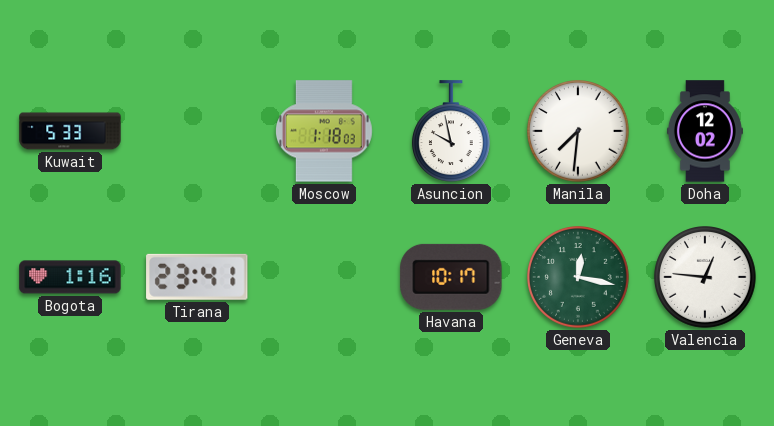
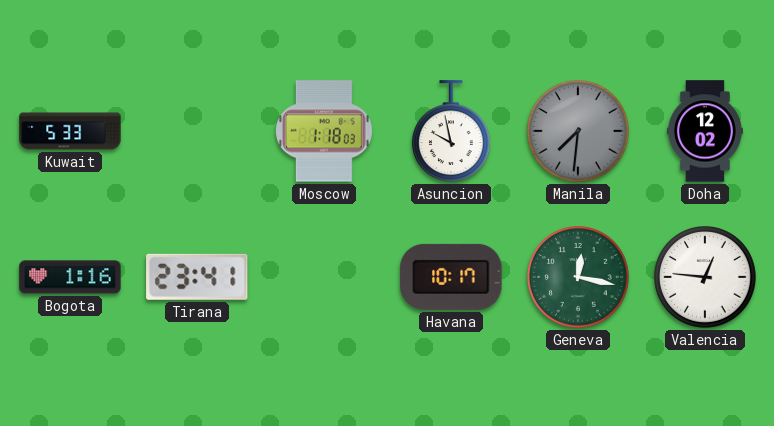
Manila dial: white -> grey
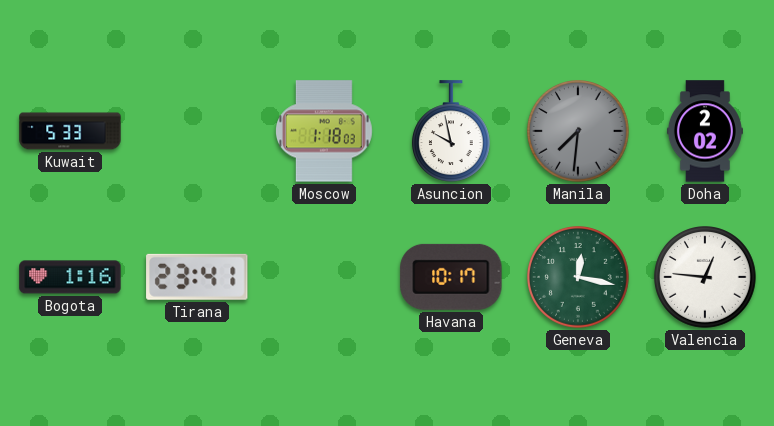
Doha: 12:02 -> 2:02
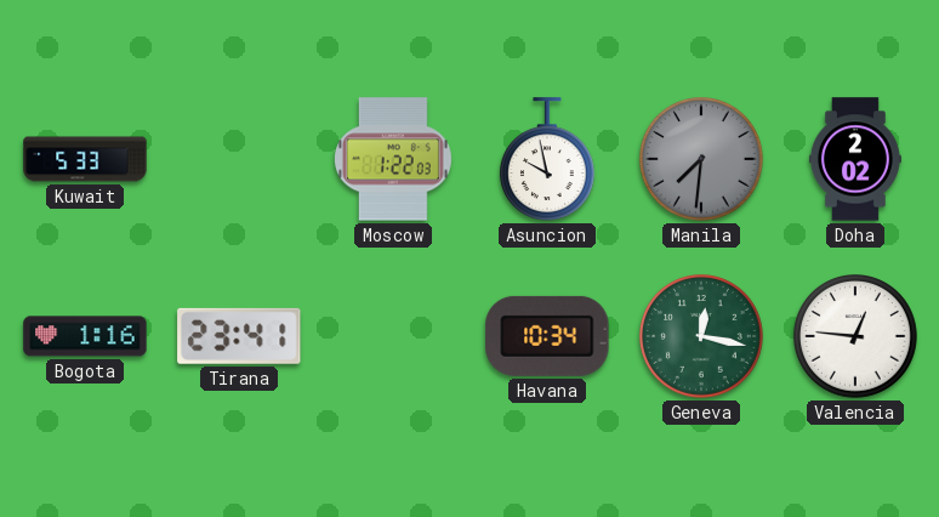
Moscow: 1:18 -> 1:22
Havana: 10:17 -> 10:34
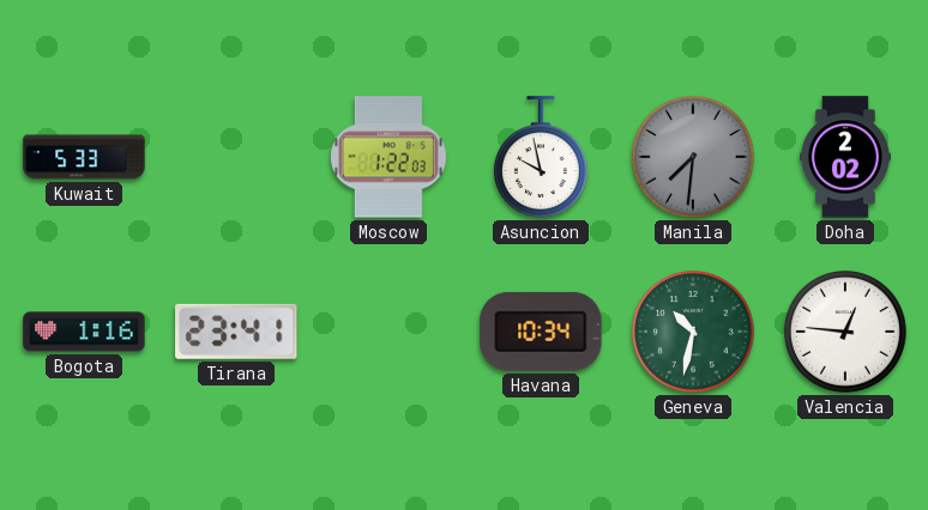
Geneva: 12:17 -> 10:32
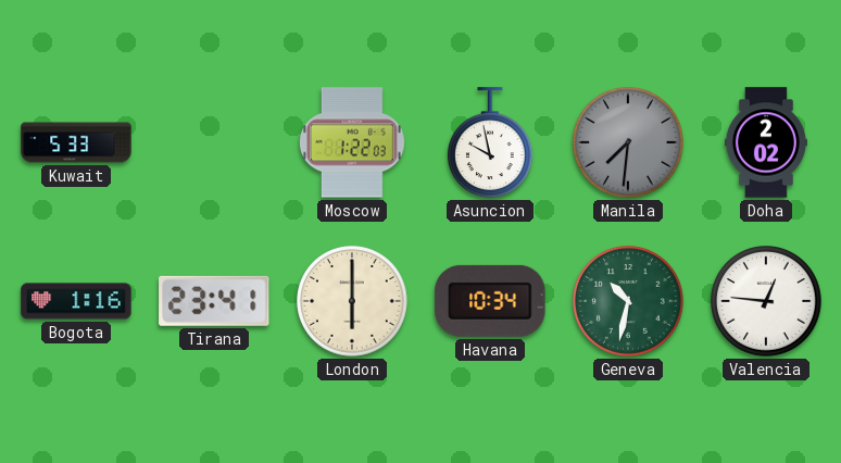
London: none -> 6:00
